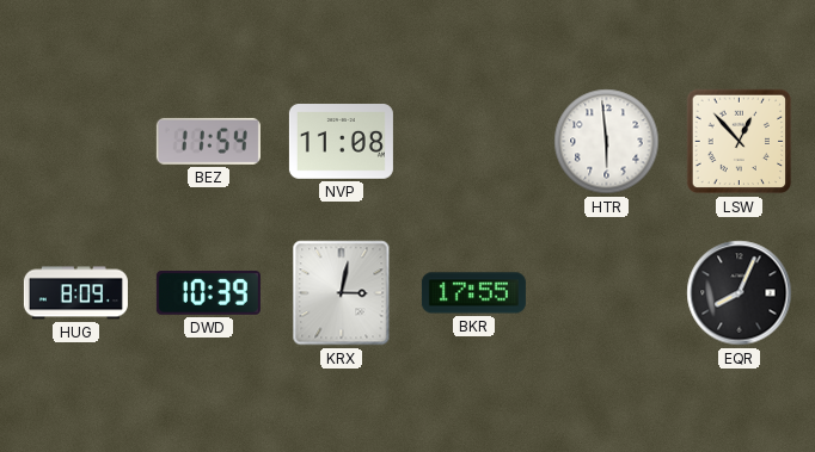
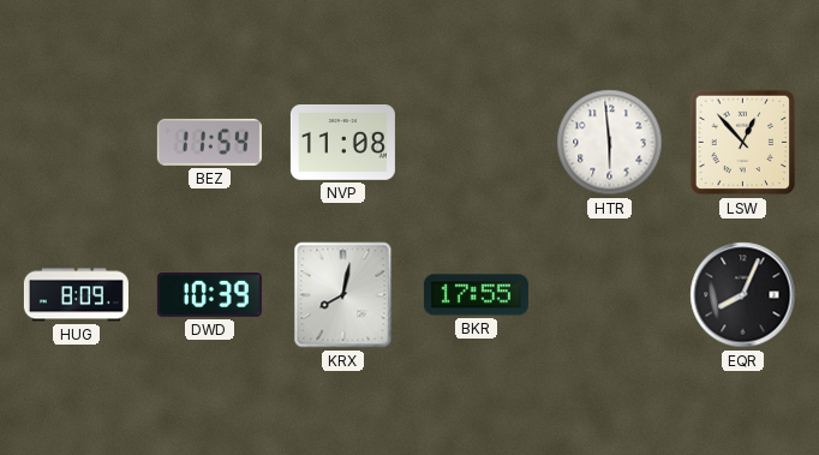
KRX: 3:02 -> 8:02
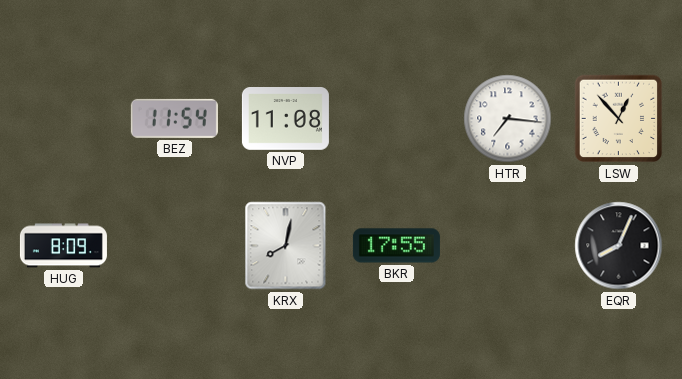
HTR: 5:59 -> 7:16
DWD: 10:39 -> none
